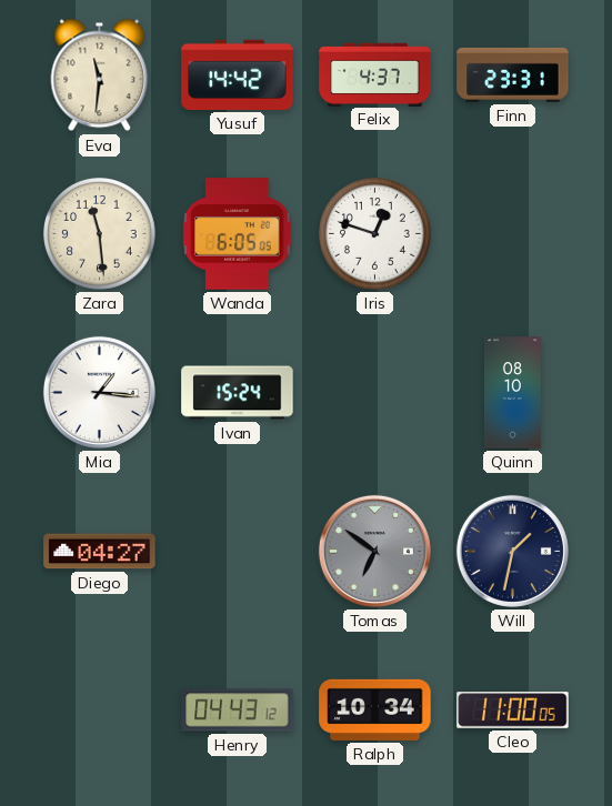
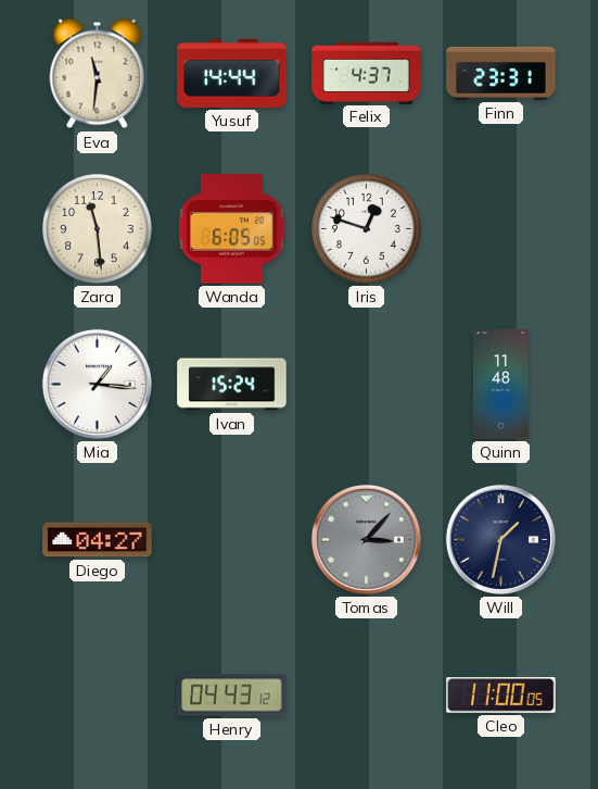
Yusuf: 14:42 -> 14:44
Quinn: 08:10 -> 11:48
Tomas: 6:51 -> 3:07
Ralph: 10:34 -> none
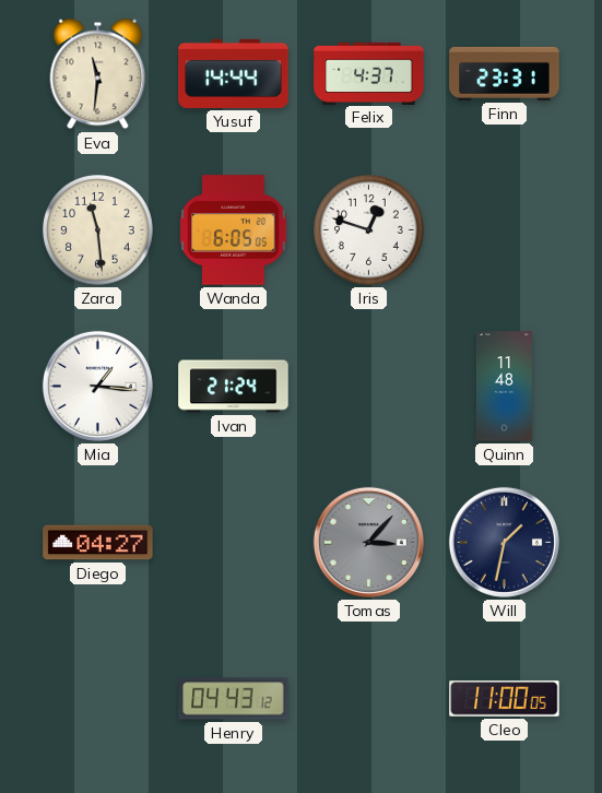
Ivan: 15:24 -> 21:24
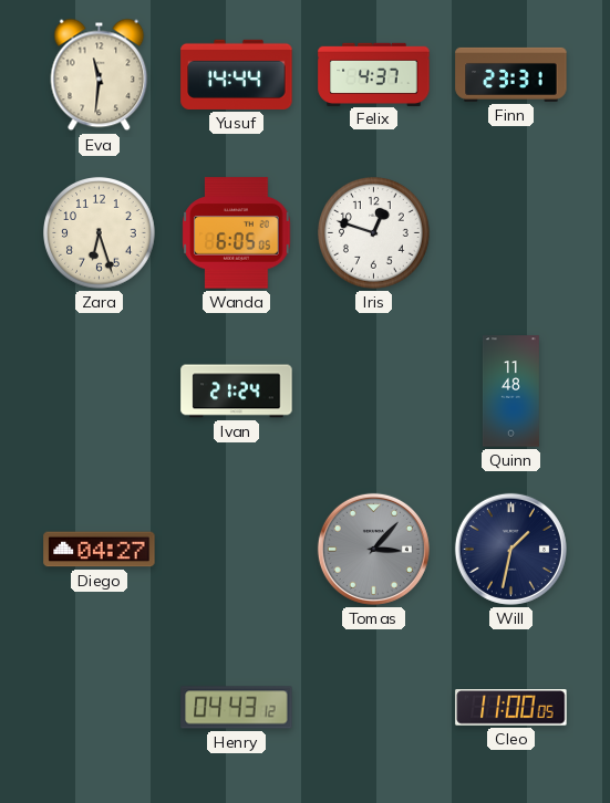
Zara: 11:29 -> 6:27
Mia: 1:16 -> none
